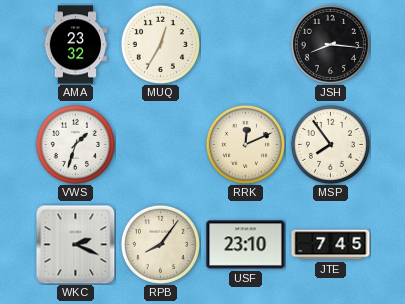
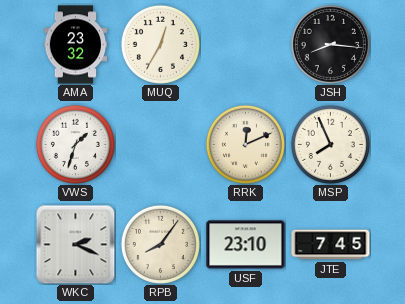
MSP: 7:54 -> 7:56
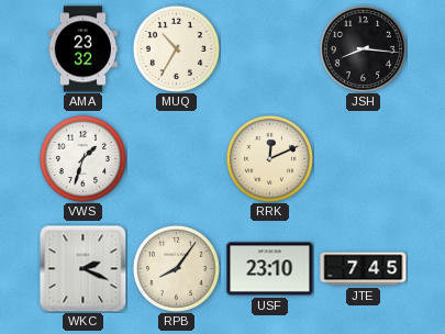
MUQ: 12:35 -> 10:35
MSP: 7:56 -> none
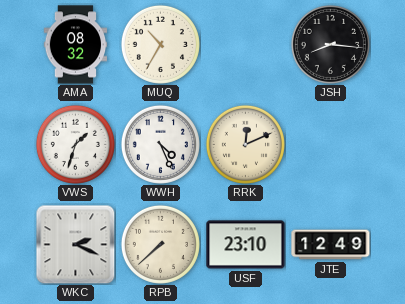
AMA: 23:32 -> 08:32
WWH: none -> 4:26
RPB: 8:06 -> 7:38
JTE: 7:45 -> 12:49
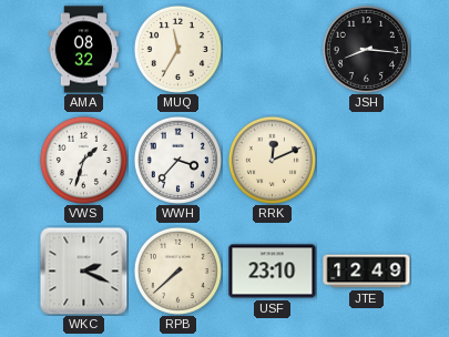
MUQ: 10:35 -> 11:35
WWH: 4:26 -> 3:37
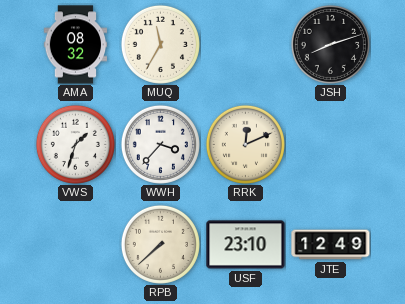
JSH: 8:16 -> 8:12
WKC: 2:19 -> none
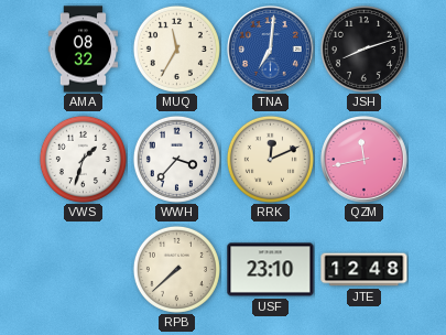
TNA: none -> 7:01
QZM: none -> 11:43
JTE: 12:49 -> 12:48
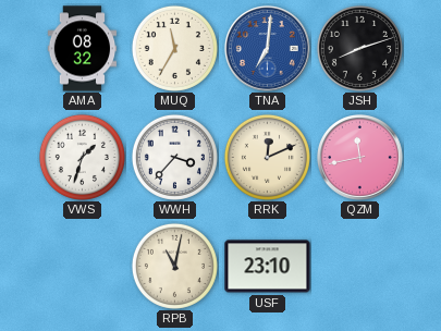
RPB: 7:38 -> 11:02
JTE: 12:48 -> none
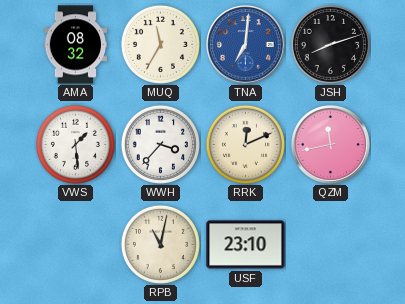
VWS: 1:33 -> 1:29
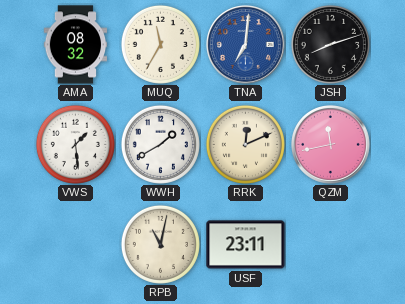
WWH: 3:37 -> 1:40
USF: 23:10 -> 23:11
